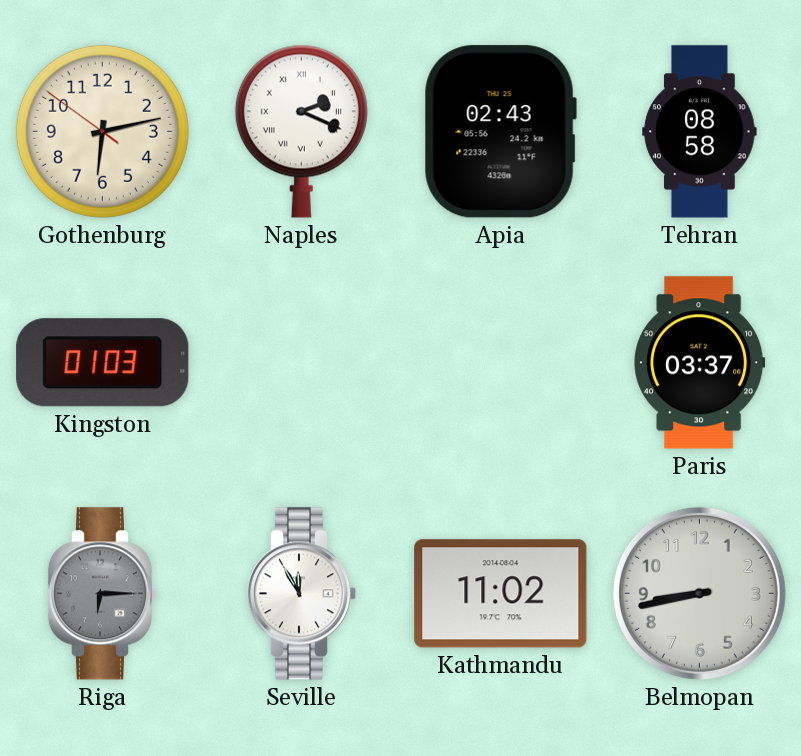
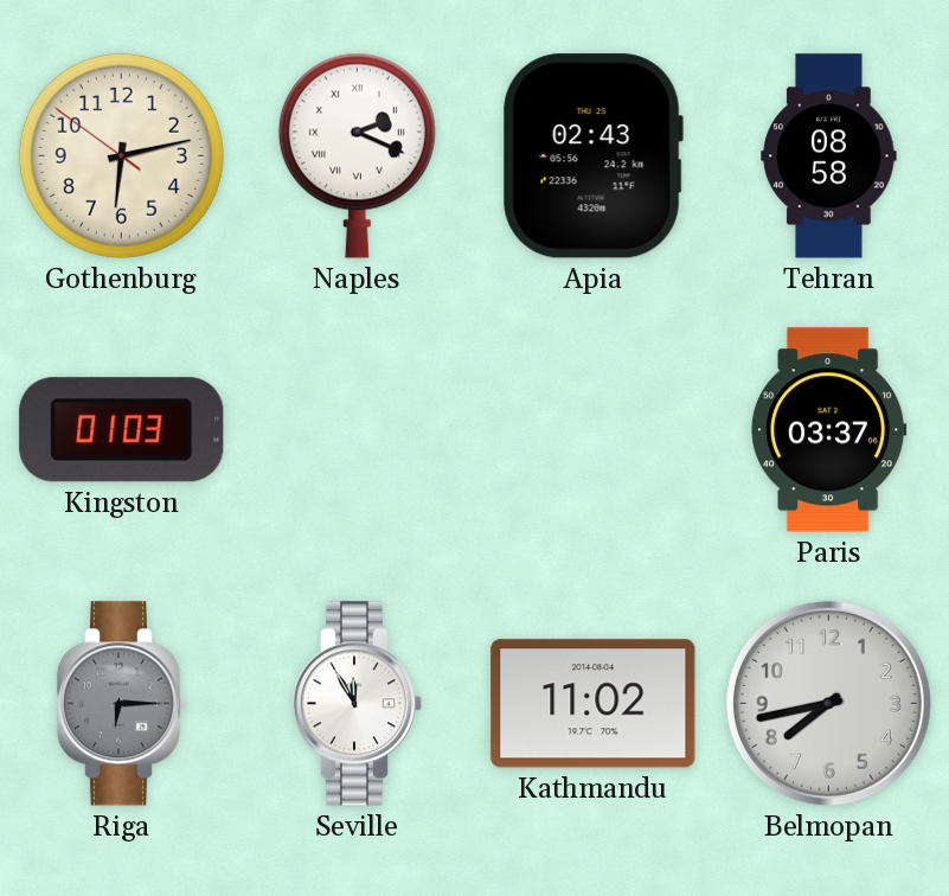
Belmopan: 8:43 -> 7:43
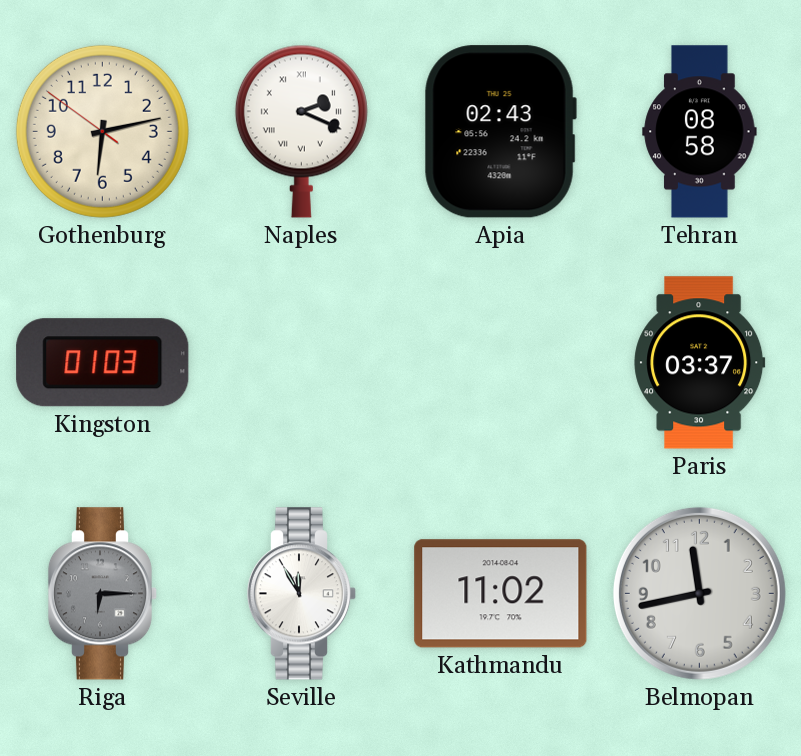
Belmopan: 7:43 -> 11:43
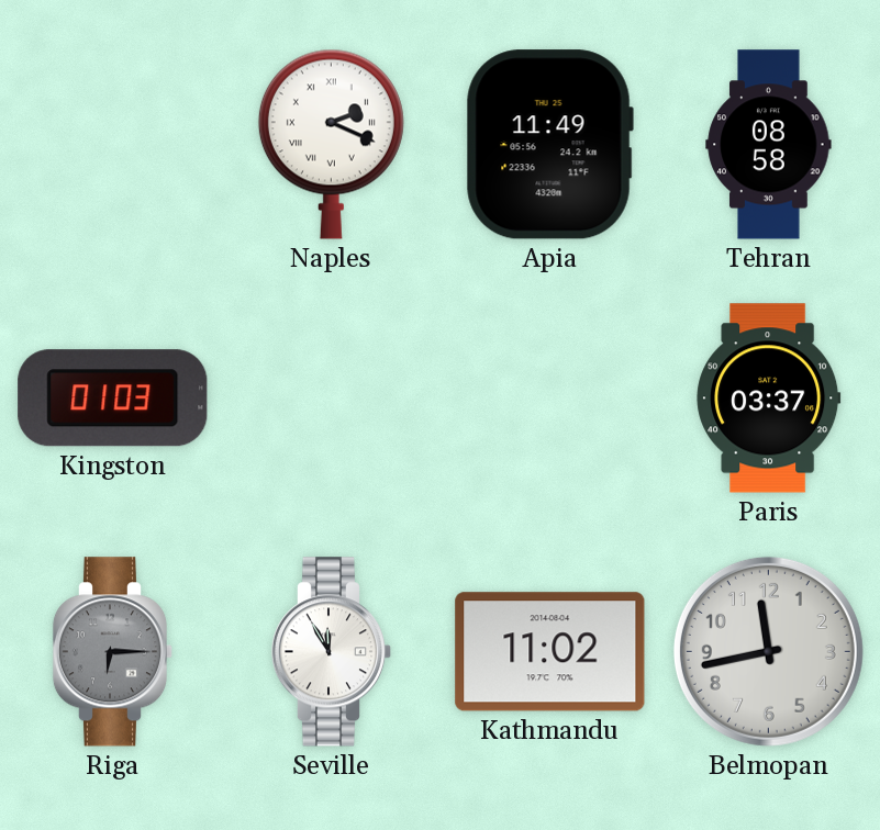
Gothenburg: 6:12 -> none
Apia: 02:43 -> 11:49
